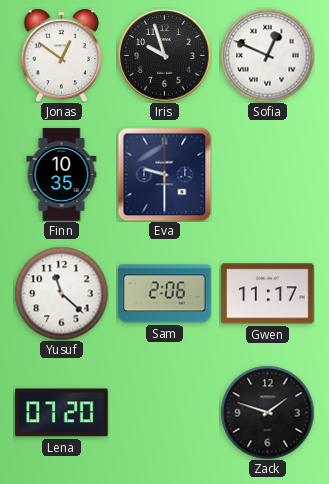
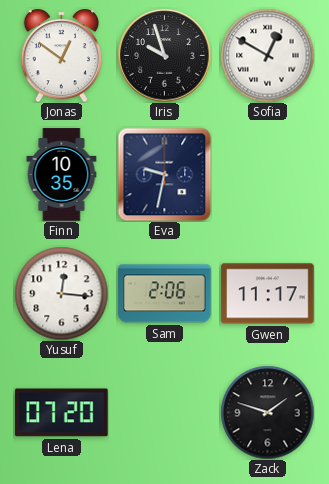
Sofia: 12:49 -> 12:50
Eva: 9:30 -> 9:32
Yusuf: 11:22 -> 12:16
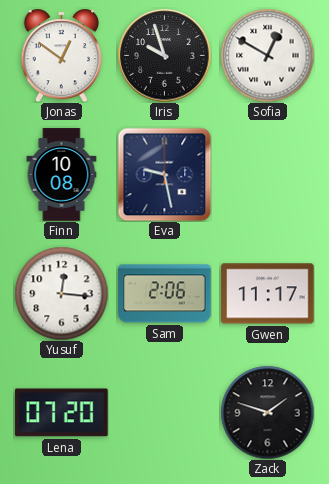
Finn: 10:35 -> 10:08
Eva: 9:32 -> 9:28
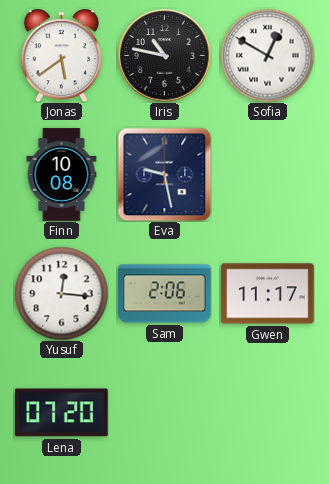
Jonas: 12:51 -> 5:39
Iris: 9:57 -> 10:47
Zack: 1:48 -> none
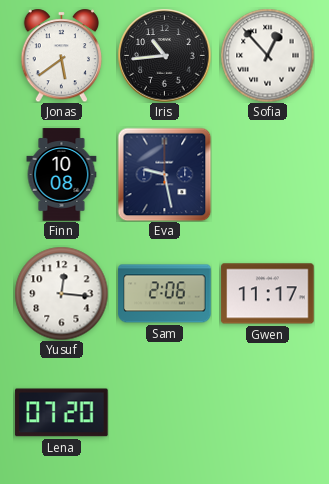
Iris: 10:47 -> 10:44
Sofia: 12:50 -> 12:53
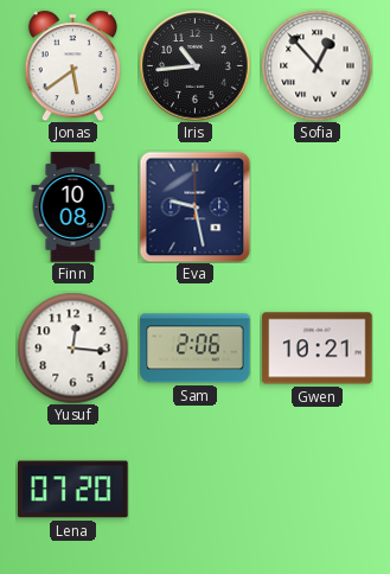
Gwen: 11:17 -> 10:21
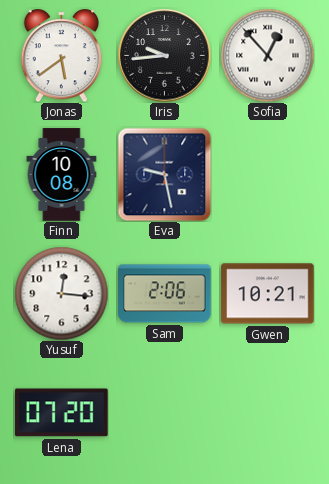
Iris: 10:44 -> 9:44
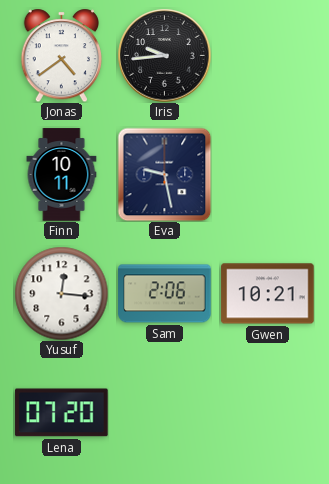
Jonas: 5:39 -> 4:39
Sofia: 12:53 -> none
Finn: 10:08 -> 10:11
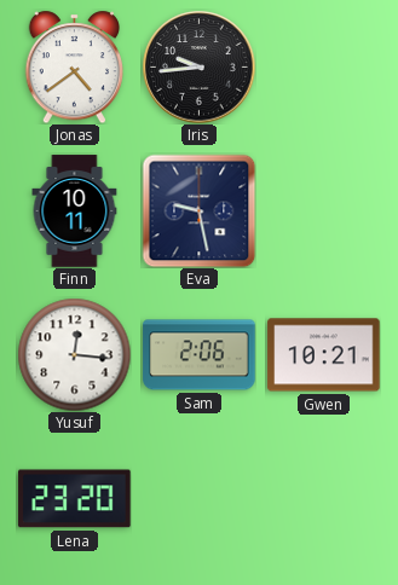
Lena: 07:20 -> 23:20
